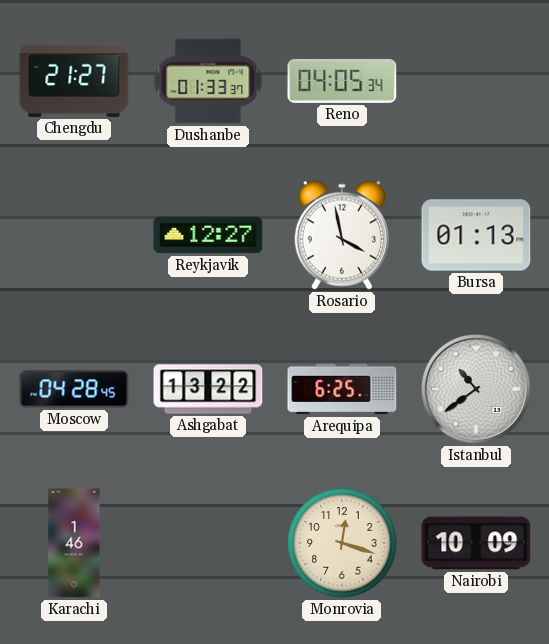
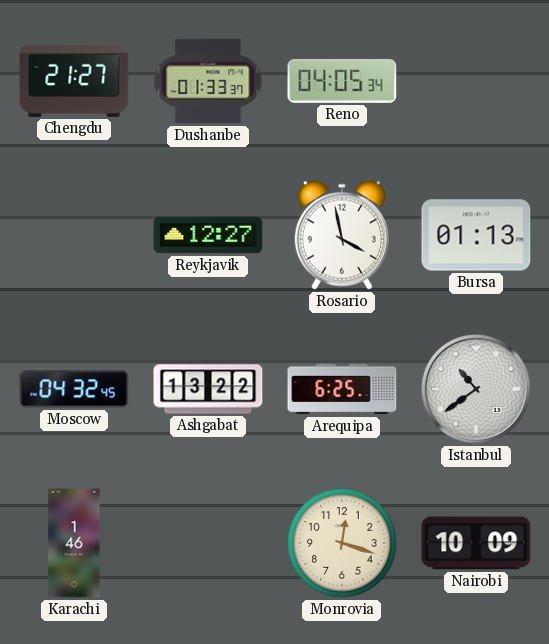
Moscow: 04:28 -> 04:32
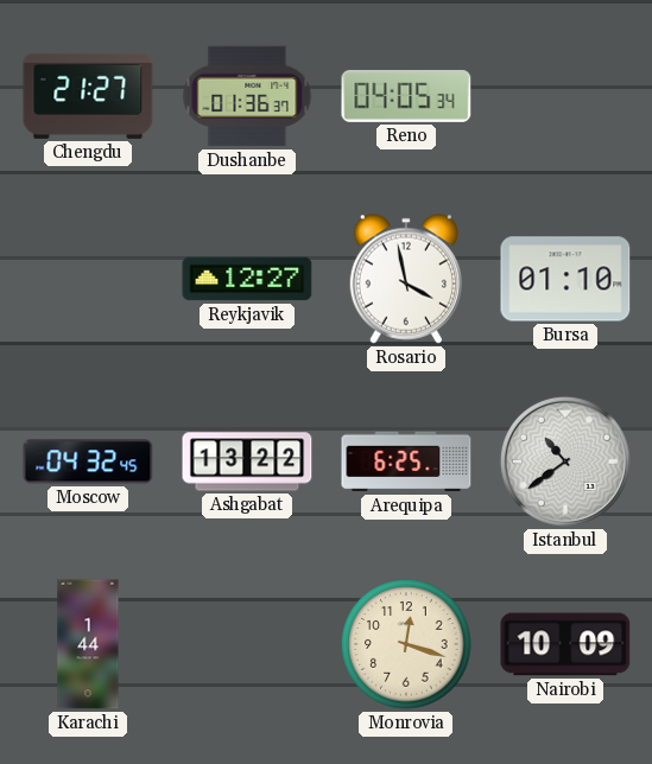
Dushanbe: 01:33 -> 01:36
Bursa: 01:13 -> 01:10
Karachi: 1:46 -> 1:44
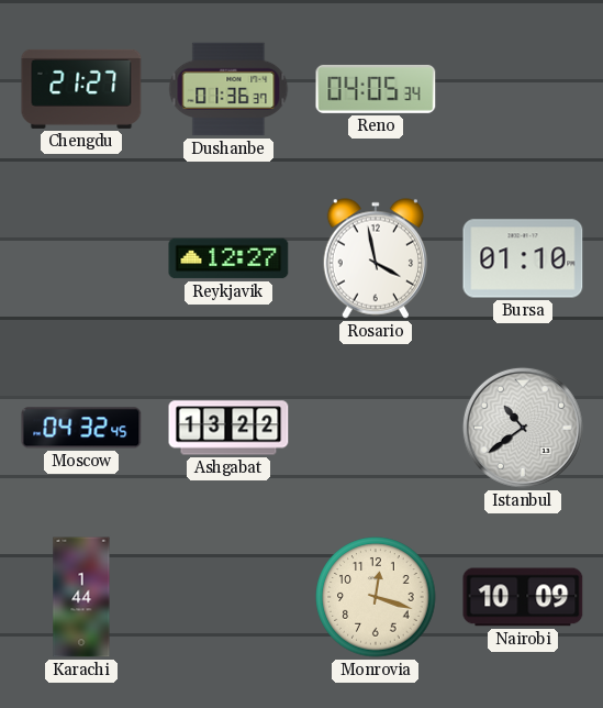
Arequipa: 6:25 -> none
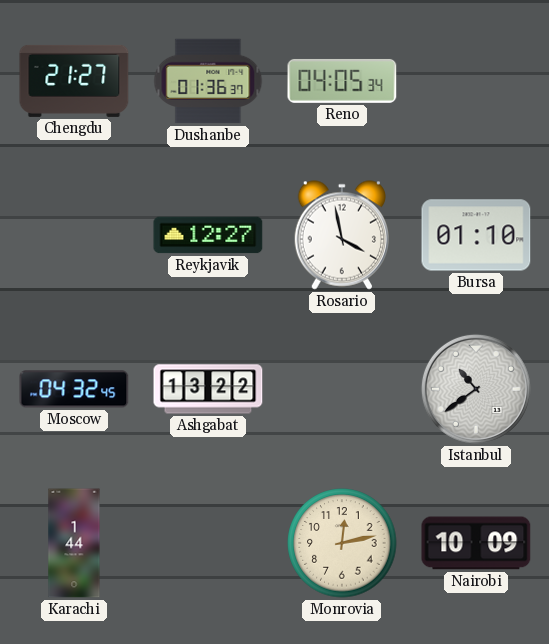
Monrovia: 12:18 -> 12:13
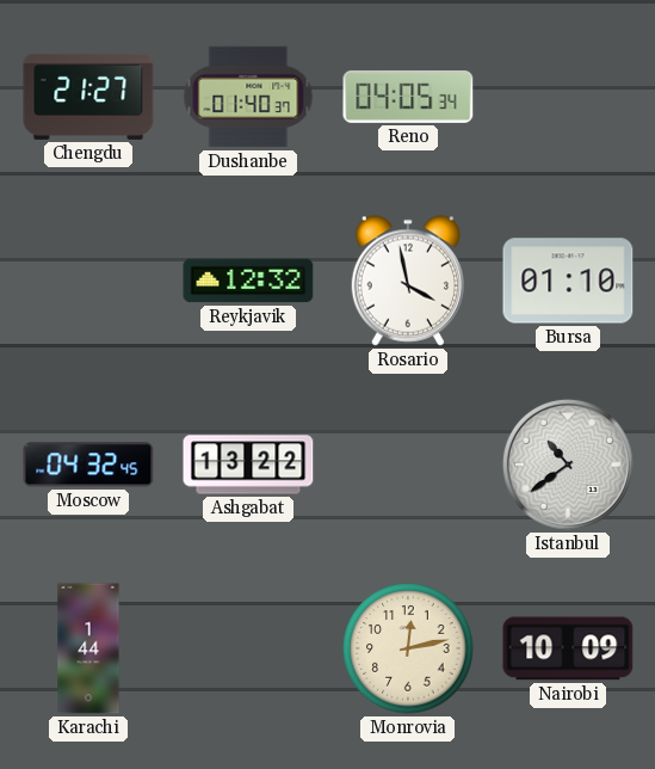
Dushanbe: 01:36 -> 01:40
Reykjavik: 12:27 -> 12:32
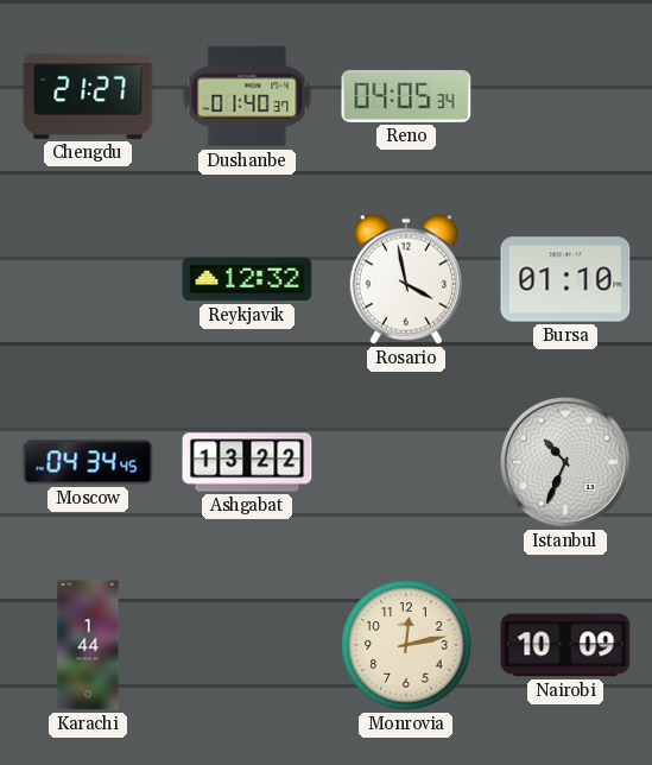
Moscow: 04:32 -> 04:34
Istanbul: 10:39 -> 10:34
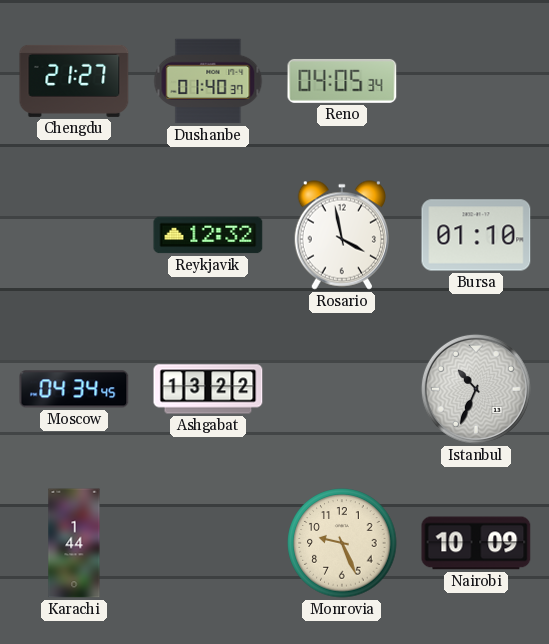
Monrovia: 12:13 -> 9:26
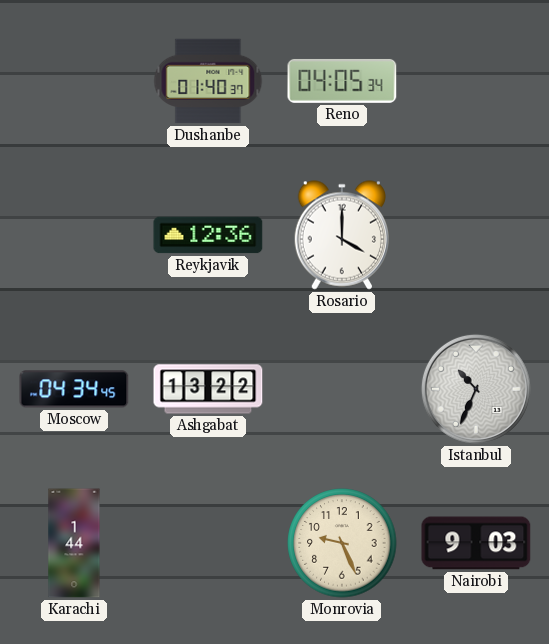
Chengdu: 21:27 -> none
Reykjavik: 12:32 -> 12:36
Rosario: 3:58 -> 4:00
Bursa: 01:10 -> none
Nairobi: 10:09 -> 9:03
